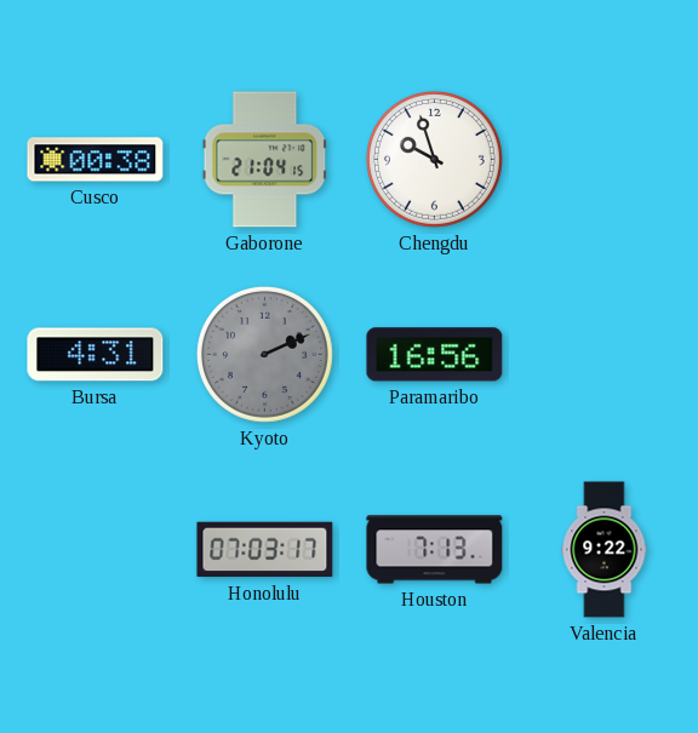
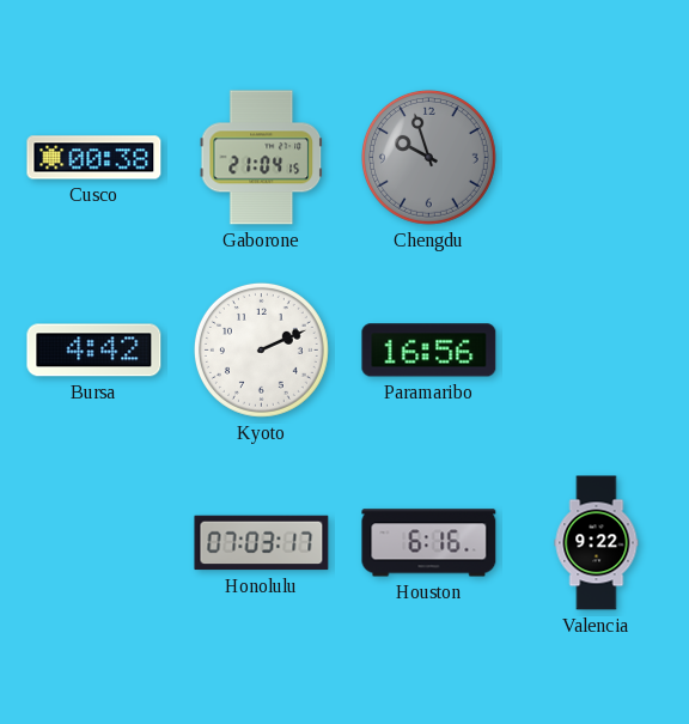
Chengdu dial: white -> grey
Bursa: 4:31 -> 4:42
Kyoto dial: grey -> white
Houston: 7:13 -> 6:16
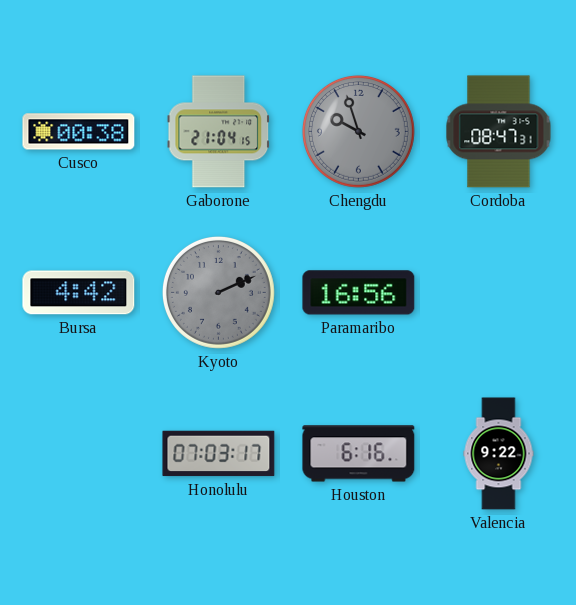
Cordoba: none -> 08:47
Kyoto dial: white -> grey
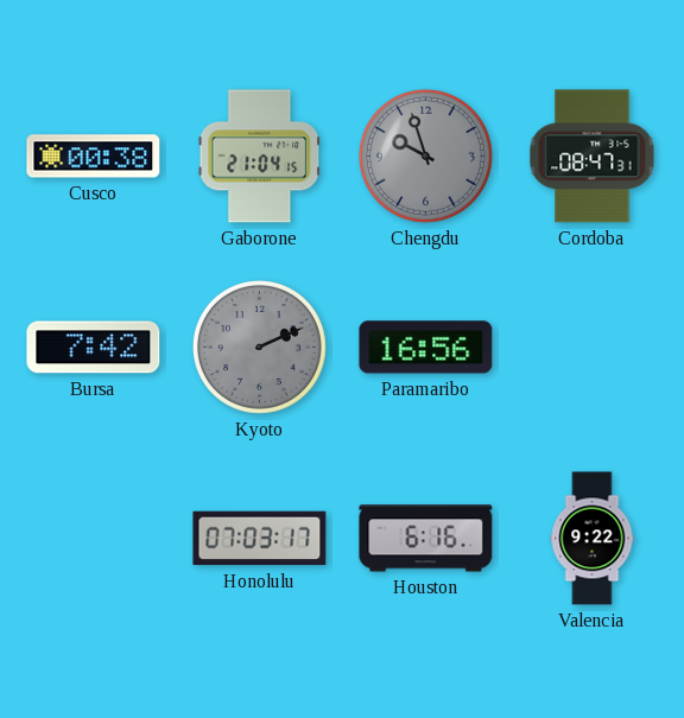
Bursa: 4:42 -> 7:42
